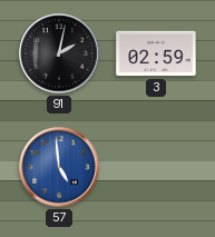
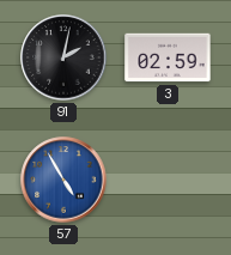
57: 4:59 -> 4:55
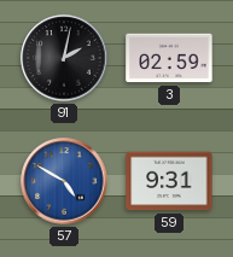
57: 4:55 -> 4:50
59: none -> 9:31
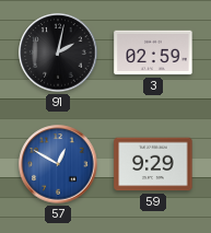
57: 4:50 -> 12:50
59: 9:31 -> 9:29
